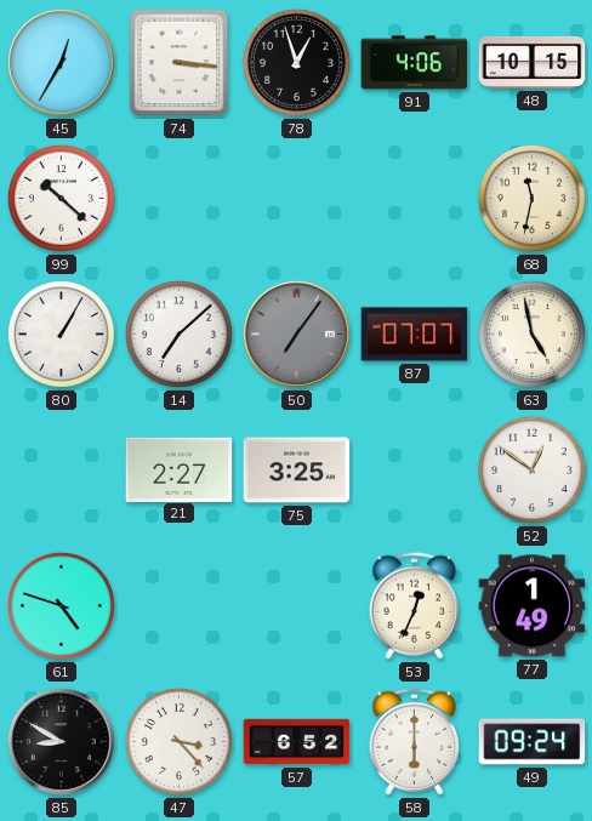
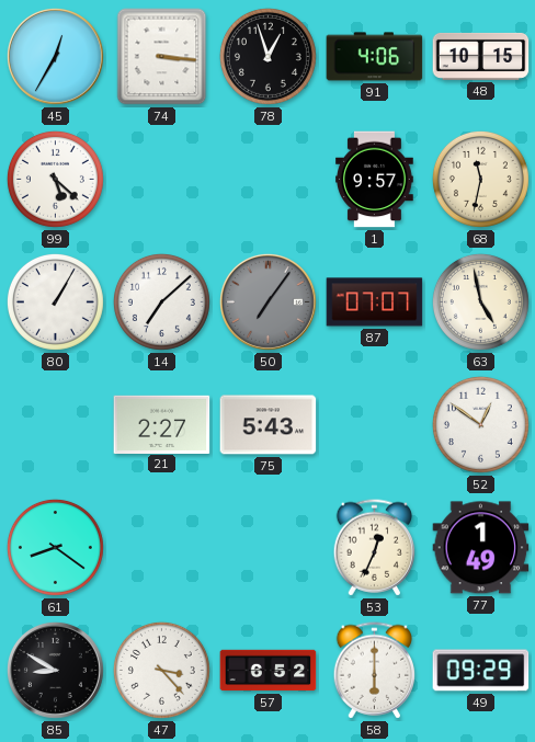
99: 10:22 -> 5:22
1: none -> 9:57
75: 3:25 -> 5:43
61: 4:48 -> 8:21
49: 09:24 -> 09:29
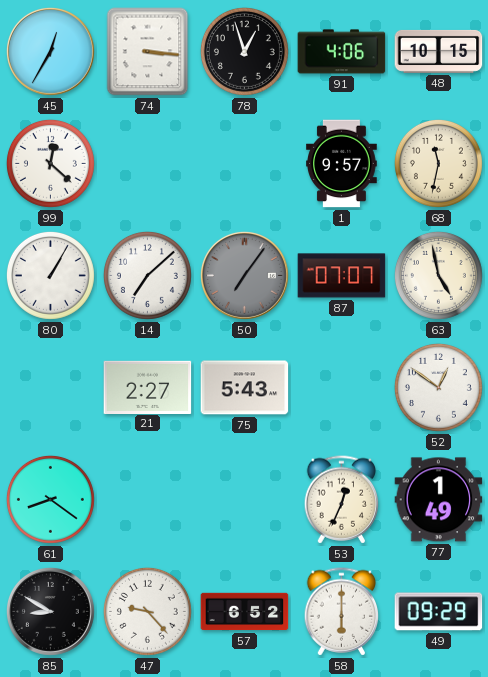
99: 5:22 -> 12:22
47: 3:23 -> 9:23
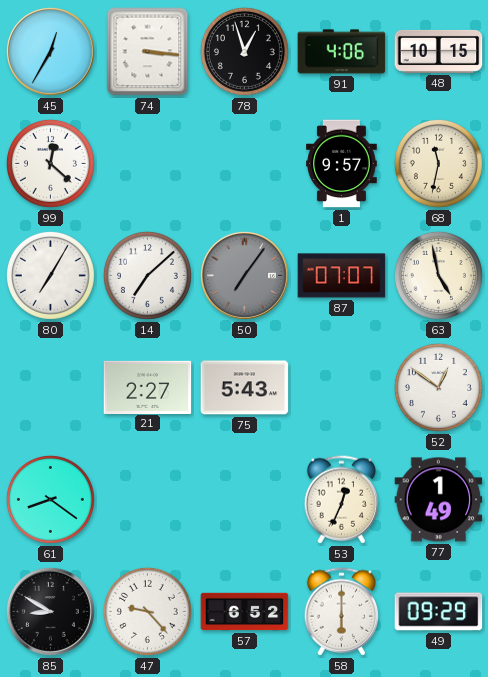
80: 1:05 -> 7:05
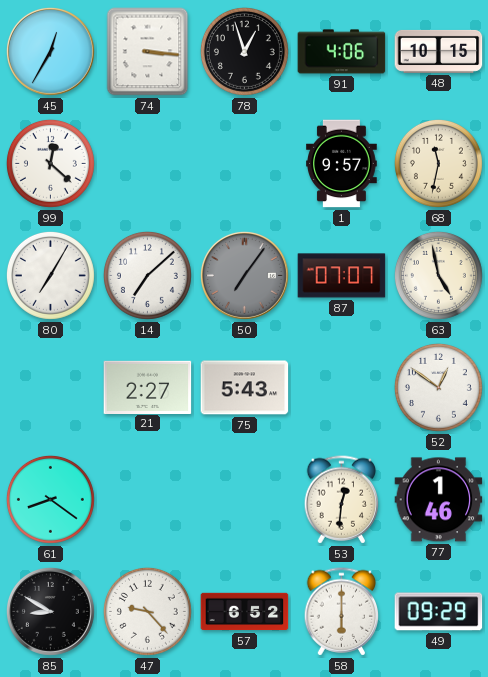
53: 12:34 -> 12:31
77: 1:49 -> 1:46
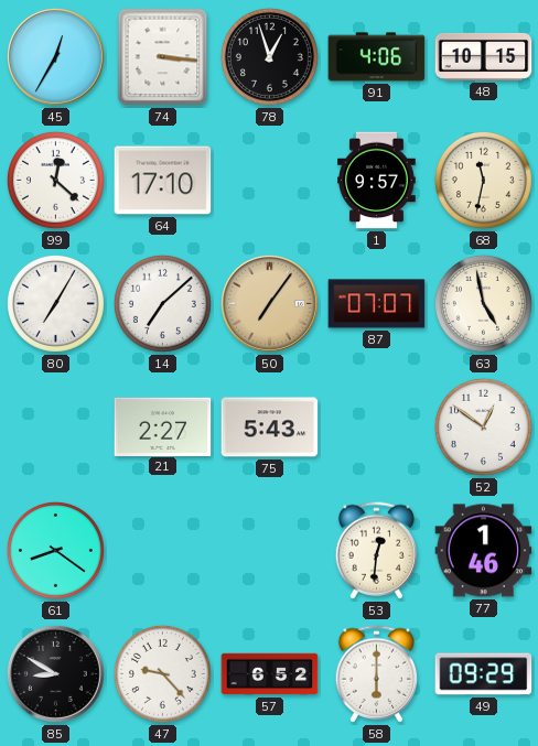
64: none -> 17:10
50 dial: grey -> champagne
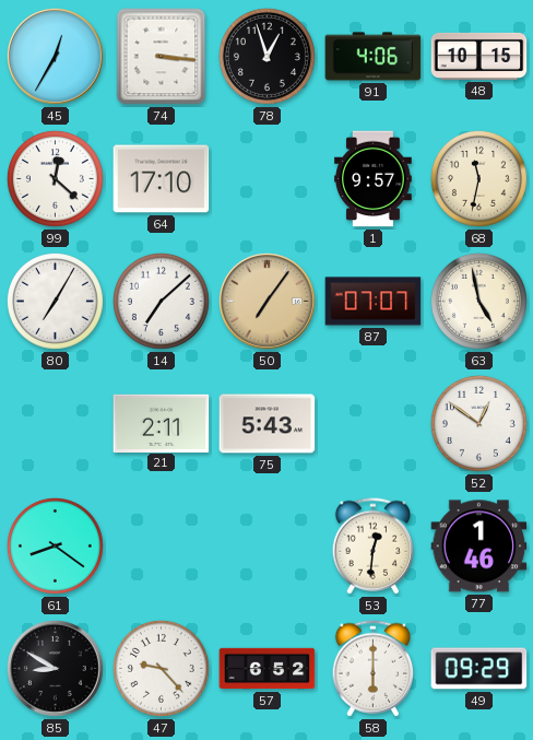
21: 2:27 -> 2:11
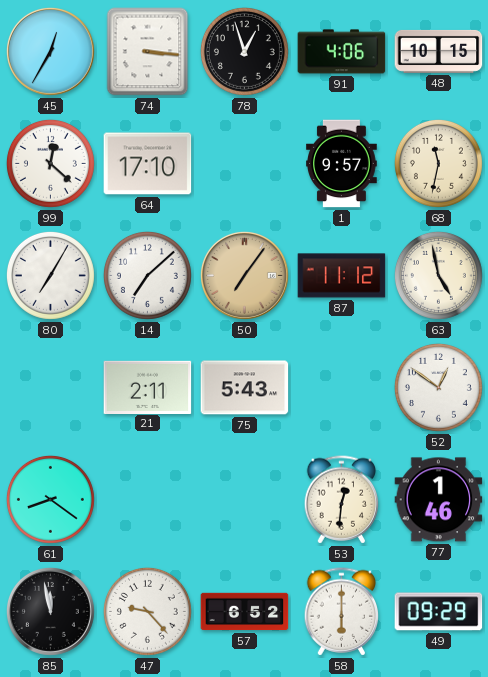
87: 07:07 -> 11:12
85: 8:50 -> 11:58
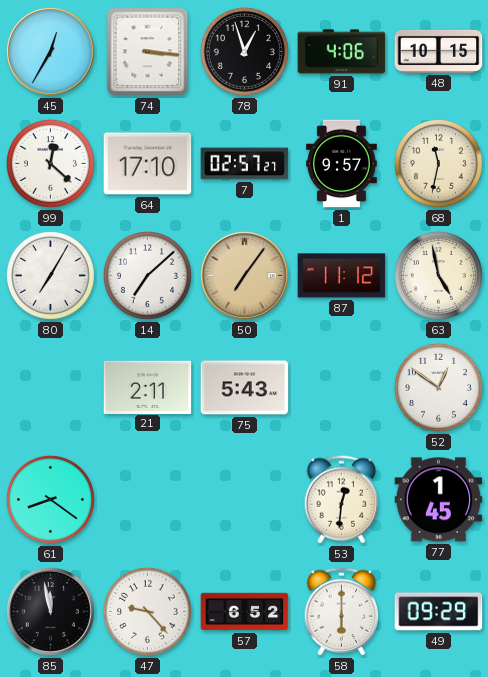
7: none -> 02:57
77: 1:46 -> 1:45
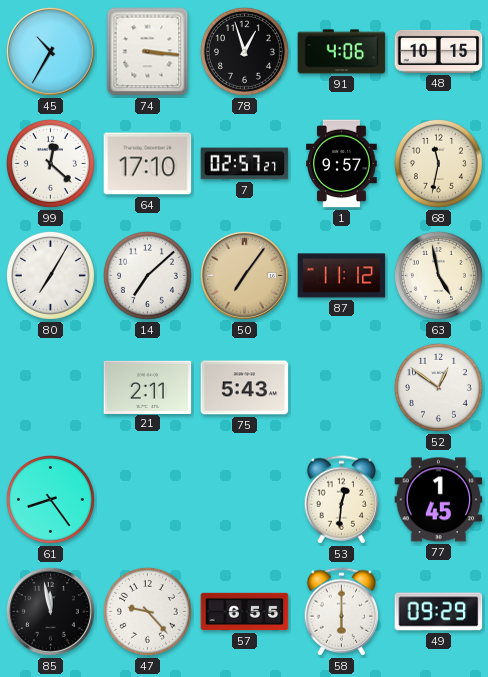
45: 12:35 -> 10:35
61: 8:21 -> 8:24
57: 6:52 -> 6:55
